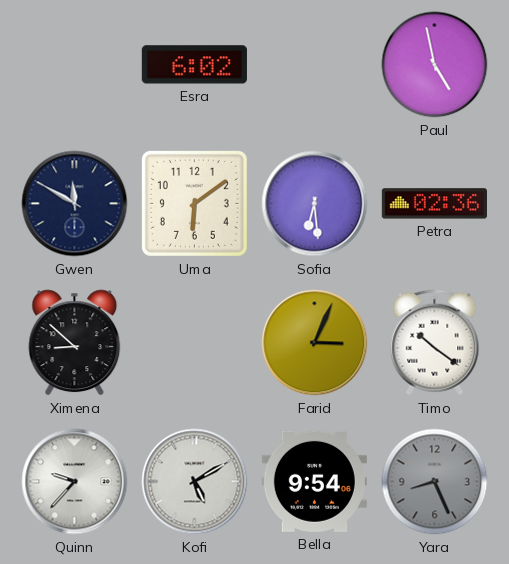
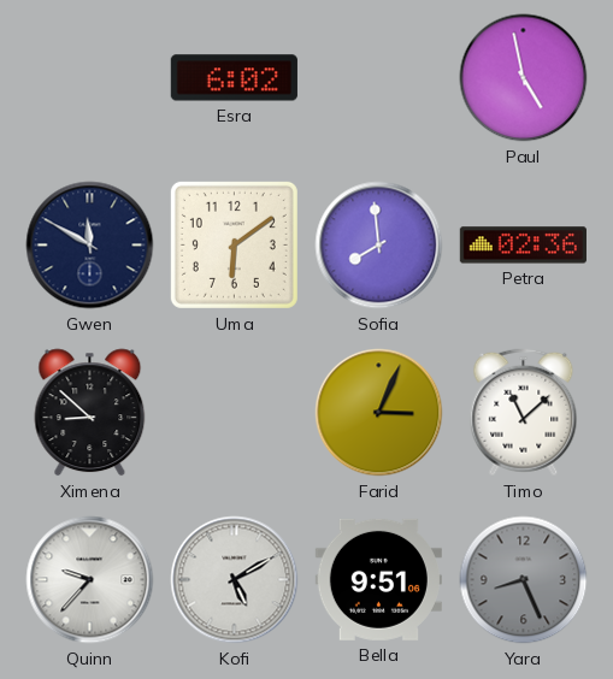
Sofia: 6:29 -> 7:59
Timo: 10:21 -> 11:08
Bella: 9:54 -> 9:51
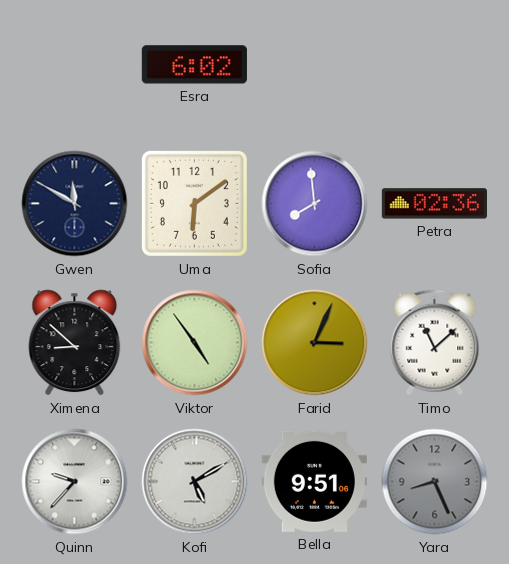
Paul: 4:58 -> none
Viktor: none -> 4:54
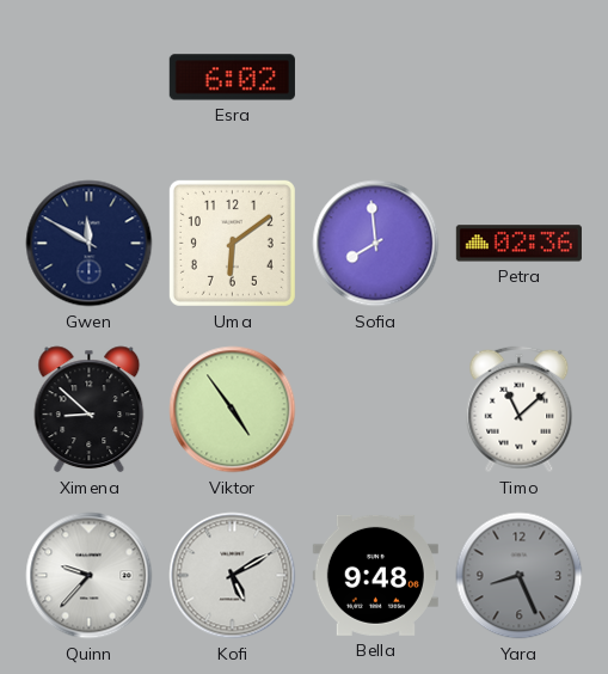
Farid: 3:04 -> none
Bella: 9:51 -> 9:48
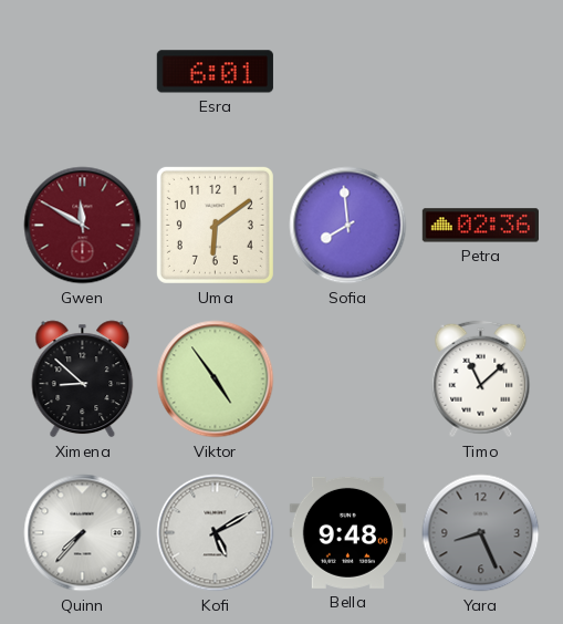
Esra: 6:02 -> 6:01
Gwen dial: navy -> burgundy
Quinn: 9:37 -> 7:37
